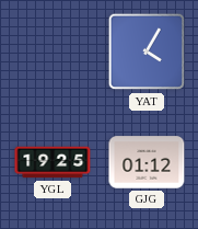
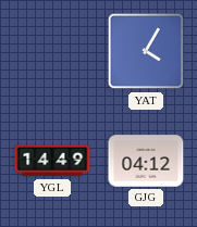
YGL: 19:25 -> 14:49
GJG: 01:12 -> 04:12
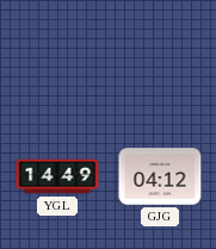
YAT: 4:05 -> none
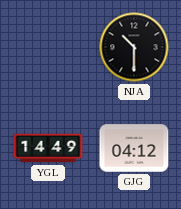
NJA: none -> 10:30
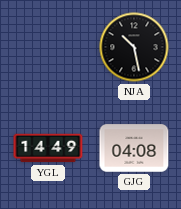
NJA: 10:30 -> 10:28
GJG: 04:12 -> 04:08
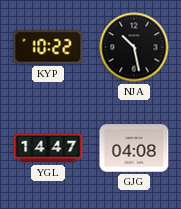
KYP: none -> 10:22
YGL: 14:49 -> 14:47
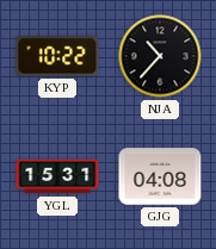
NJA: 10:28 -> 10:37
YGL: 14:47 -> 15:31
